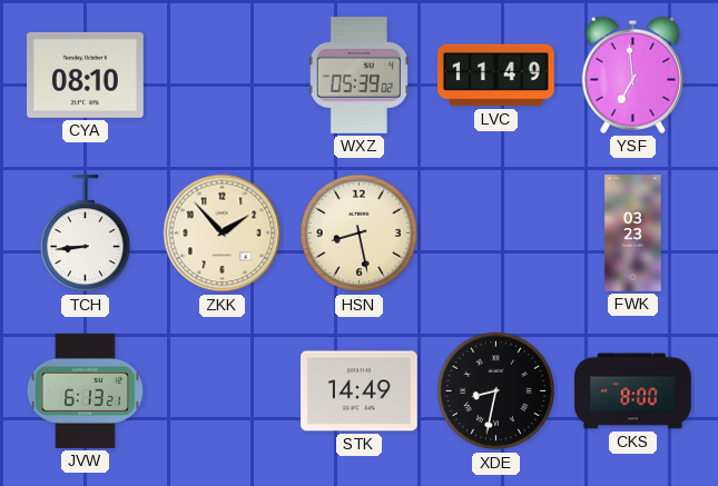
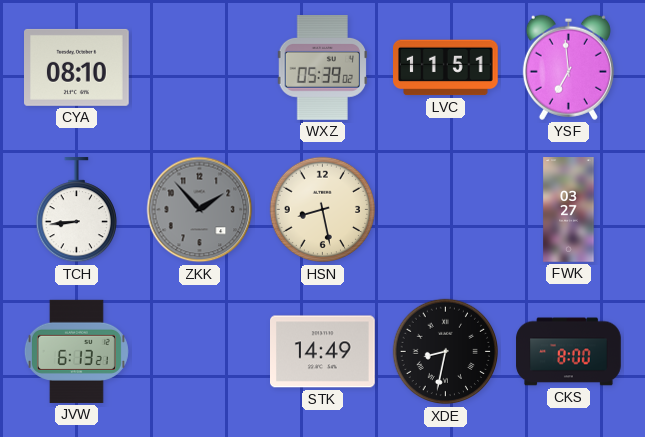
LVC: 11:49 -> 11:51
ZKK dial: cream -> grey
FWK: 03:23 -> 03:27
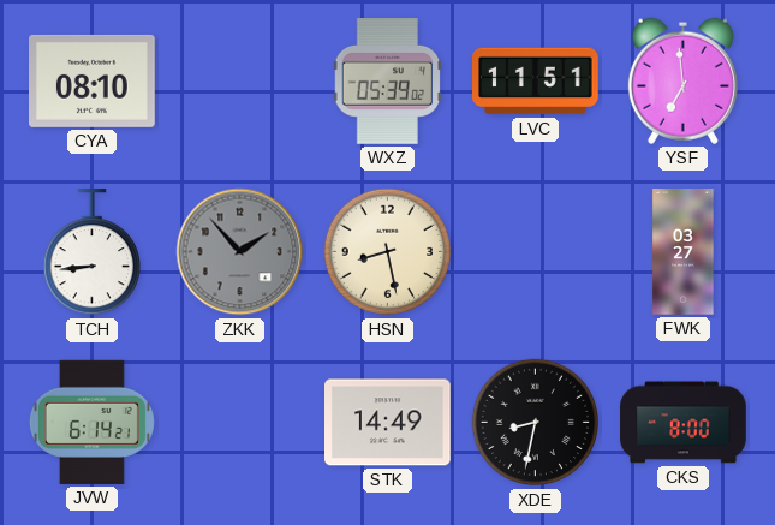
JVW: 6:13 -> 6:14
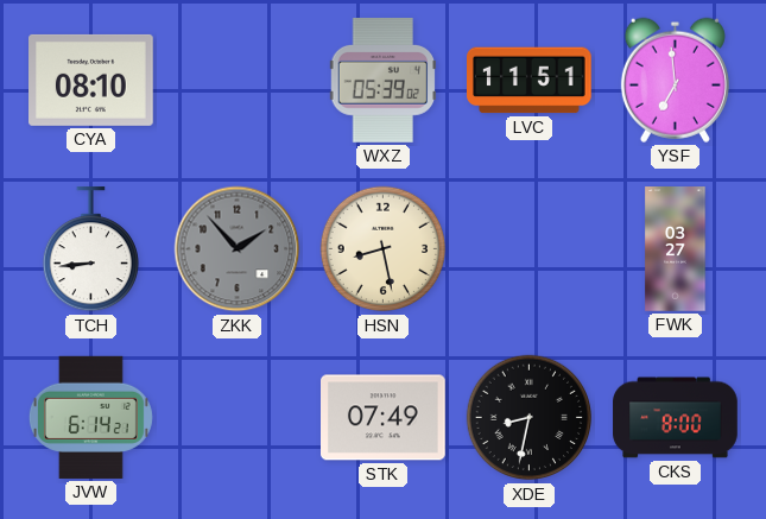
STK: 14:49 -> 07:49
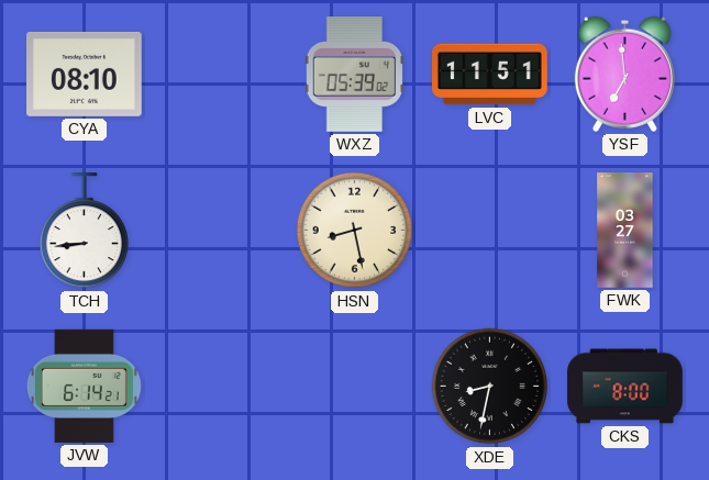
ZKK: 1:53 -> none
STK: 07:49 -> none
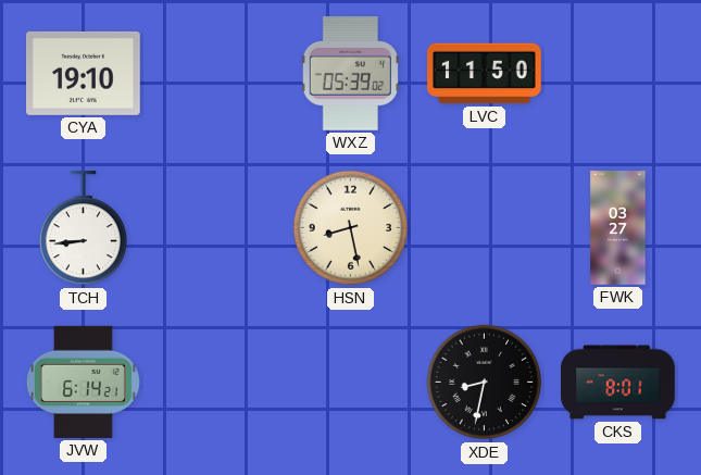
CYA: 08:10 -> 19:10
LVC: 11:51 -> 11:50
YSF: 6:59 -> none
CKS: 8:00 -> 8:01
